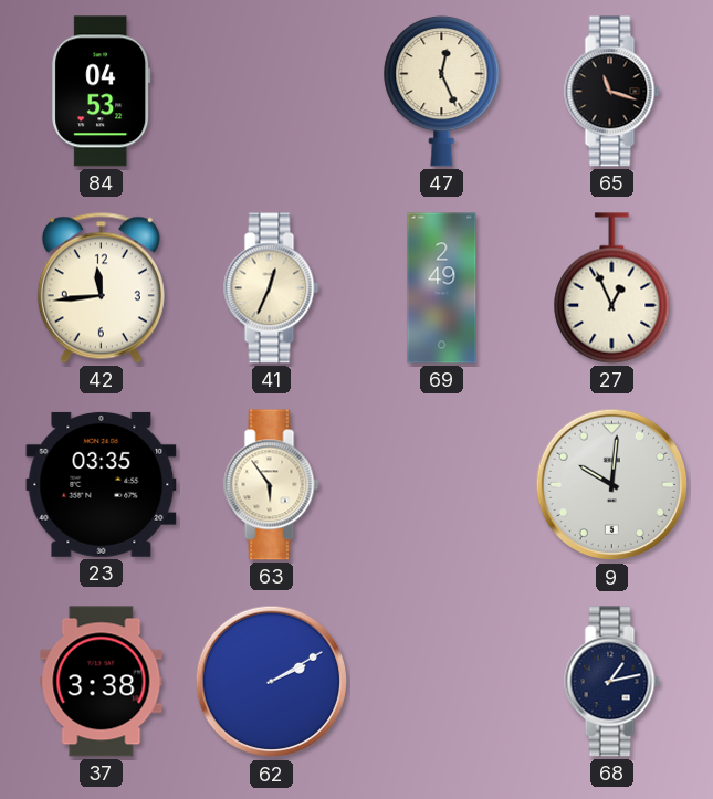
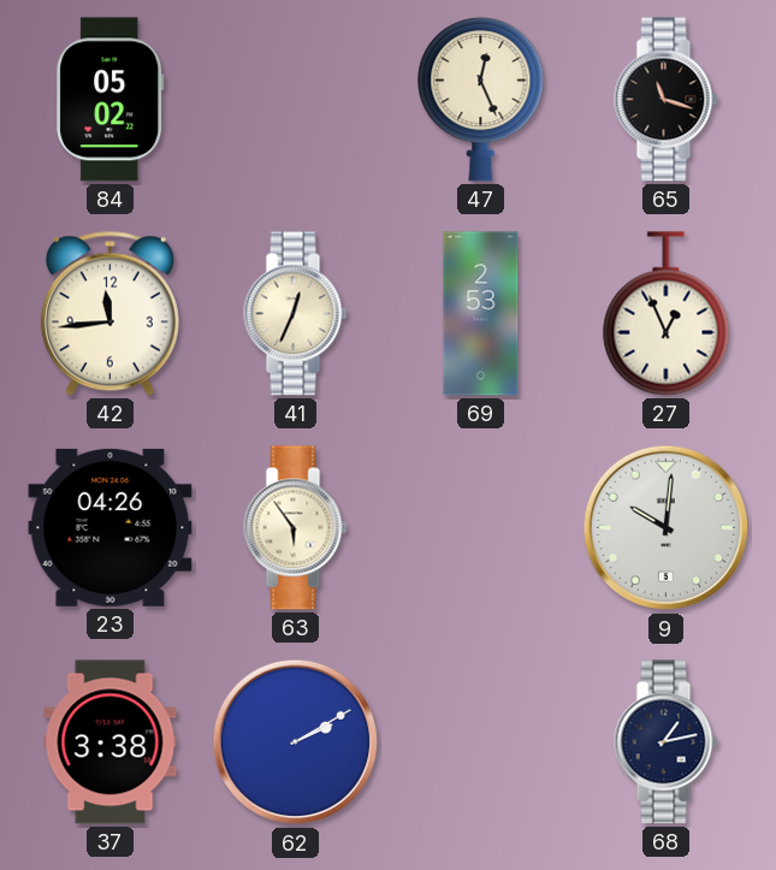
84: 04:53 -> 05:02
69: 2:49 -> 2:53
23: 03:35 -> 04:26
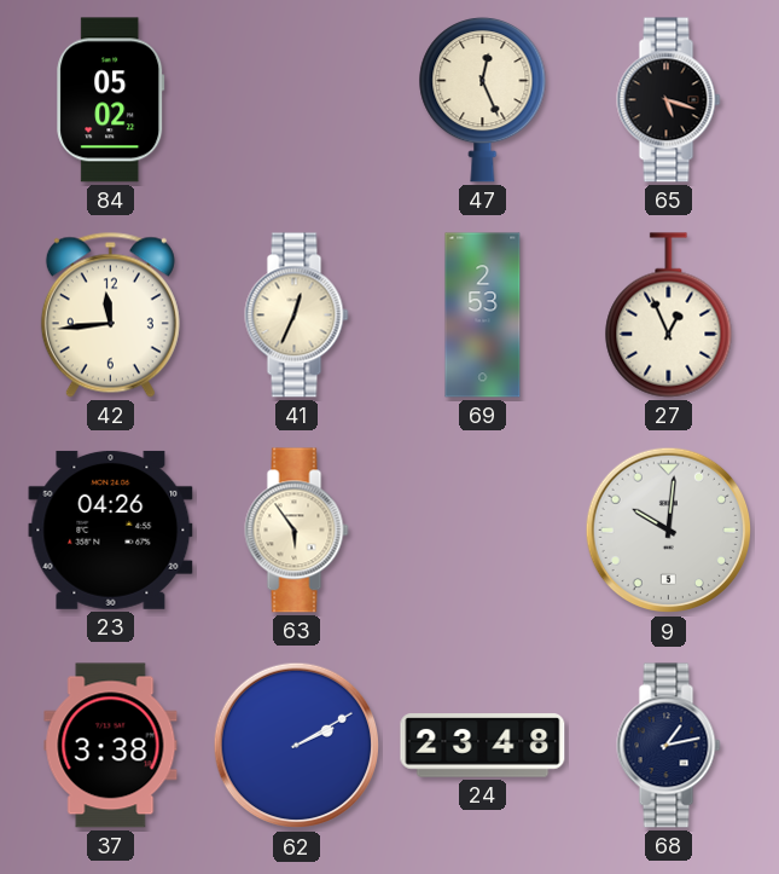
65: 11:18 -> 5:18
24: none -> 23:48
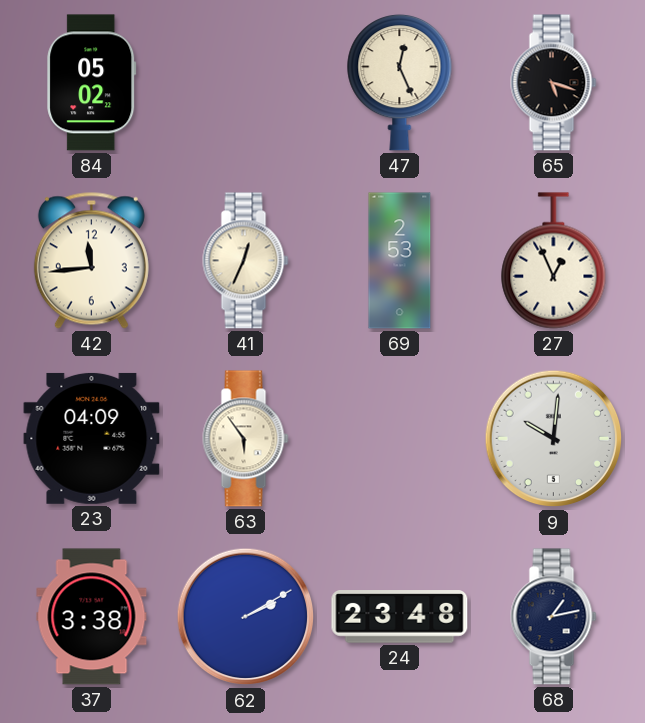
23: 04:26 -> 04:09
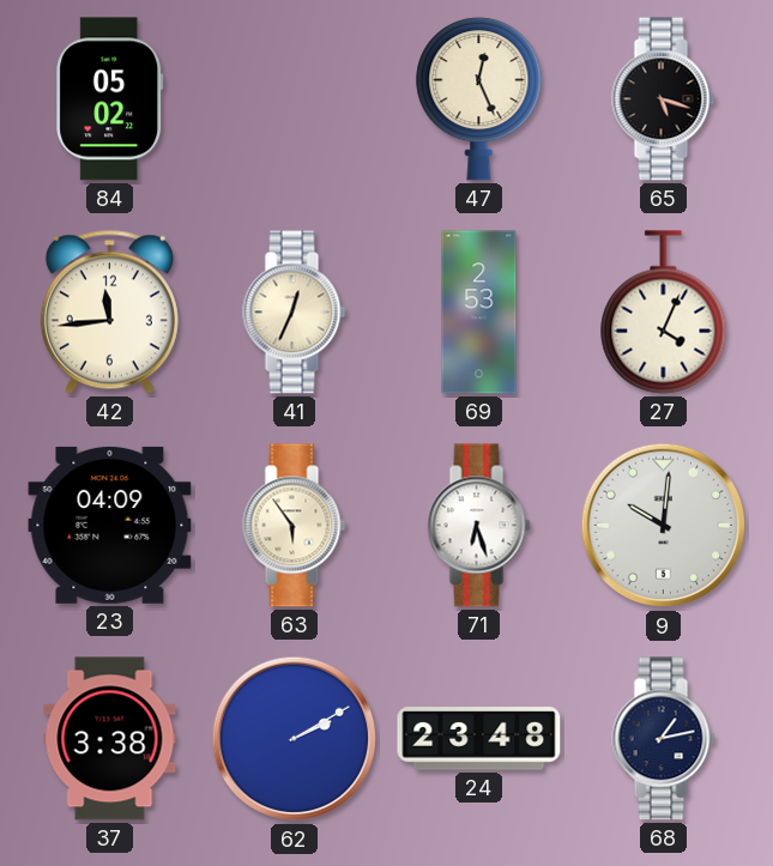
27: 12:56 -> 4:04
71: none -> 6:27
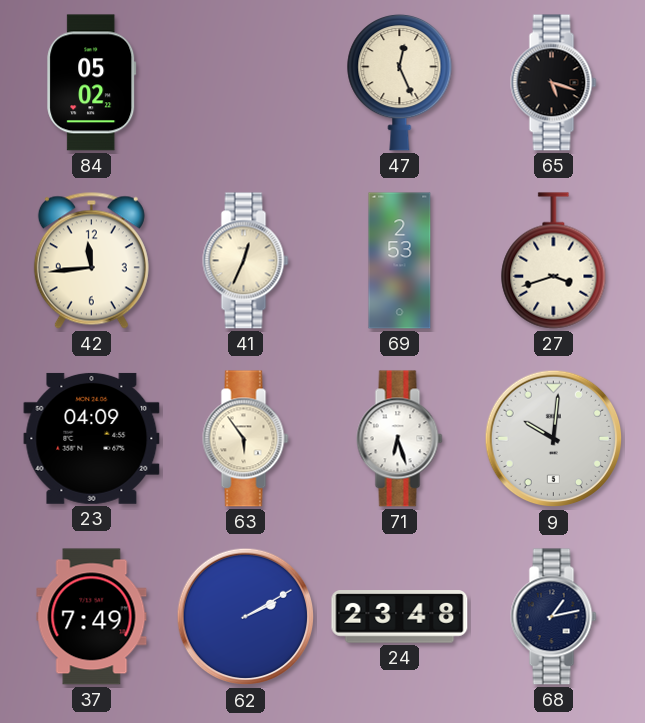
27: 4:04 -> 3:42
37: 3:38 -> 7:49
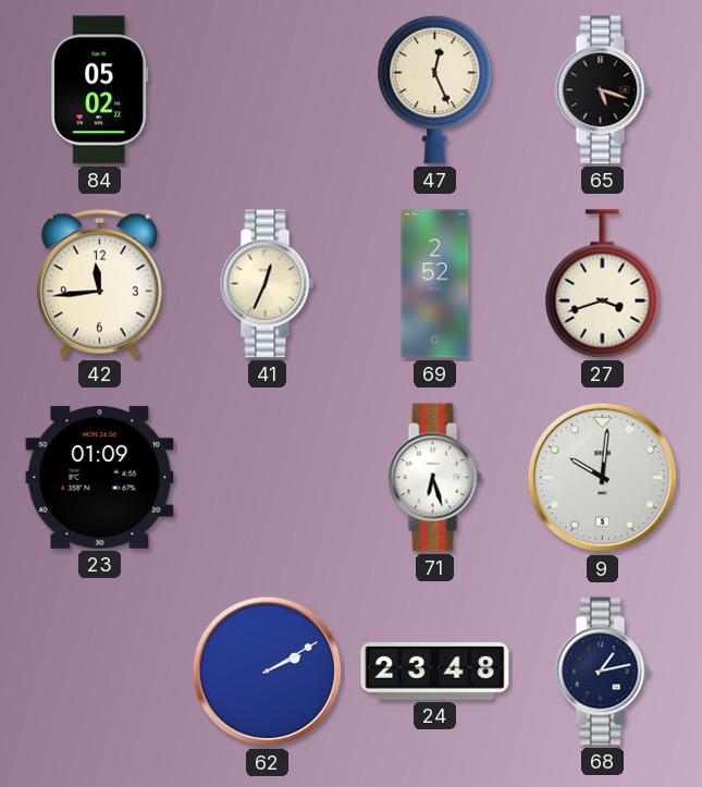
69: 2:53 -> 2:52
23: 04:09 -> 01:09
63: 5:54 -> none
37: 7:49 -> none
